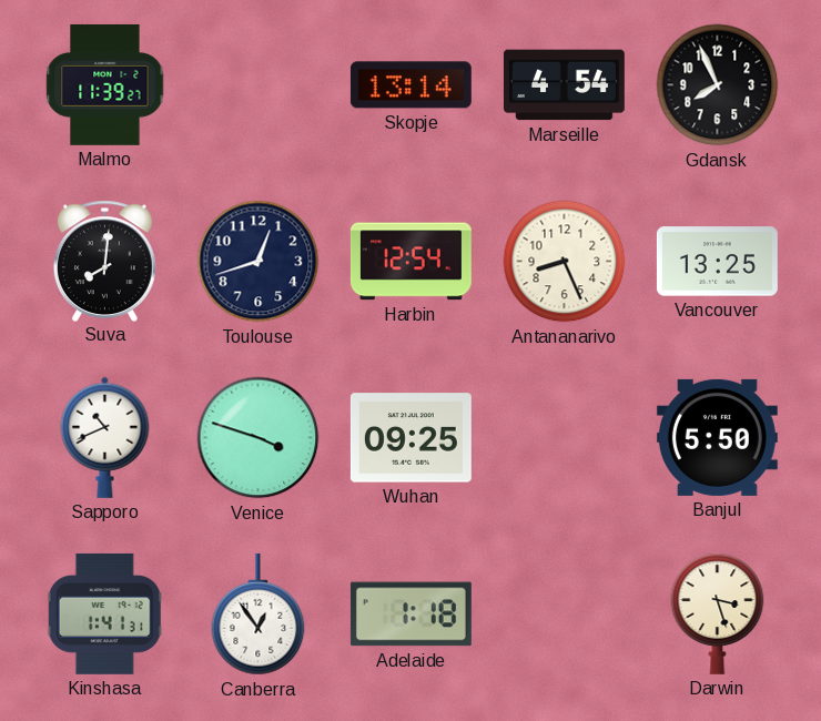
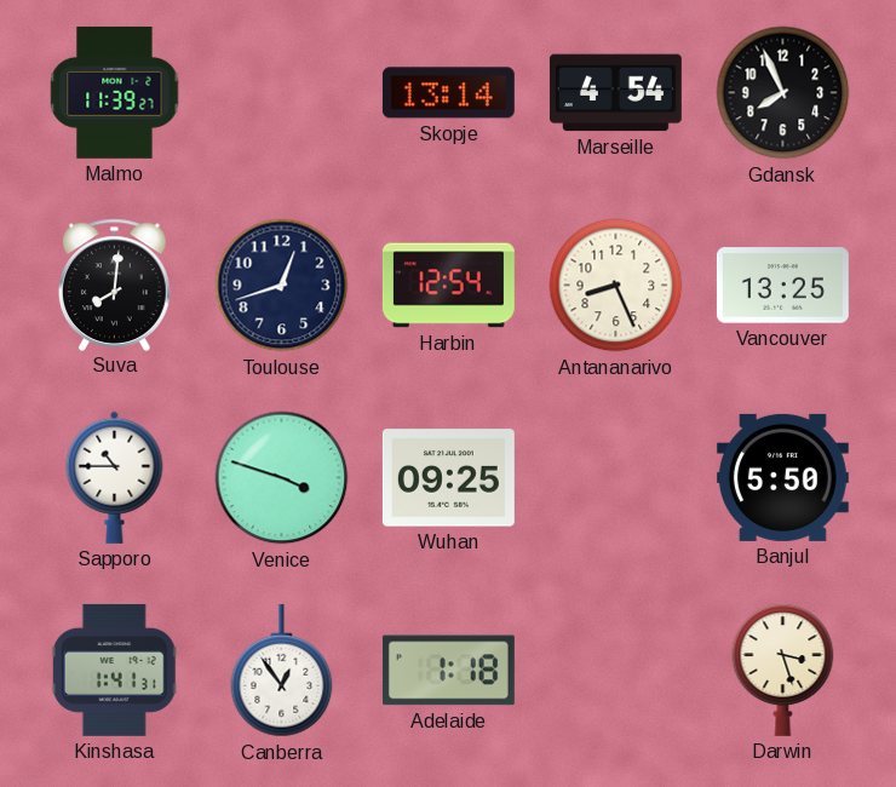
Sapporo: 10:41 -> 10:45
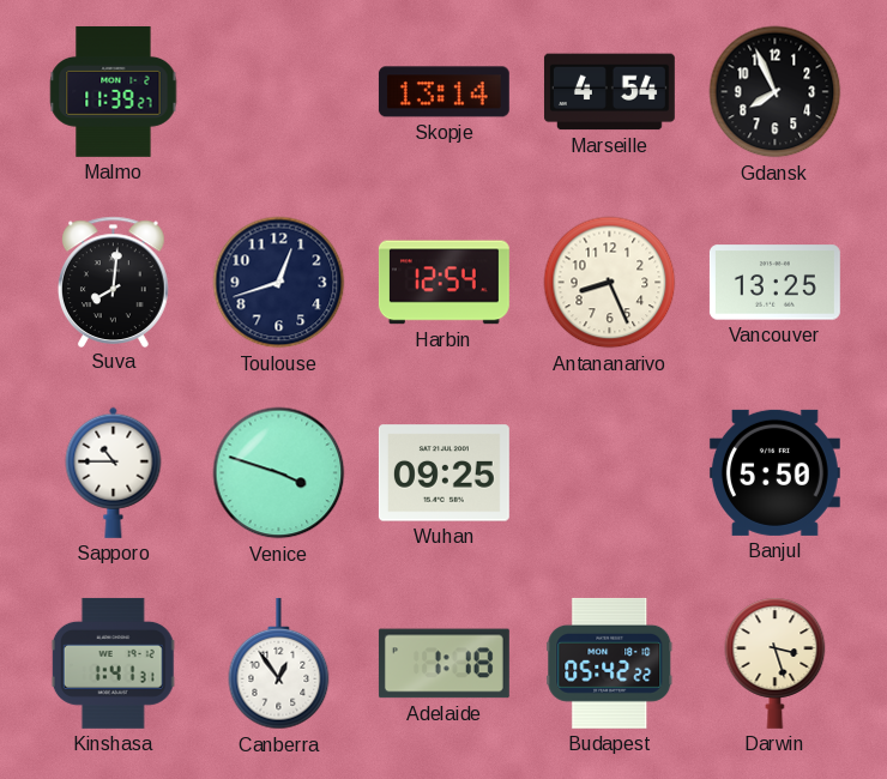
Budapest: none -> 05:42
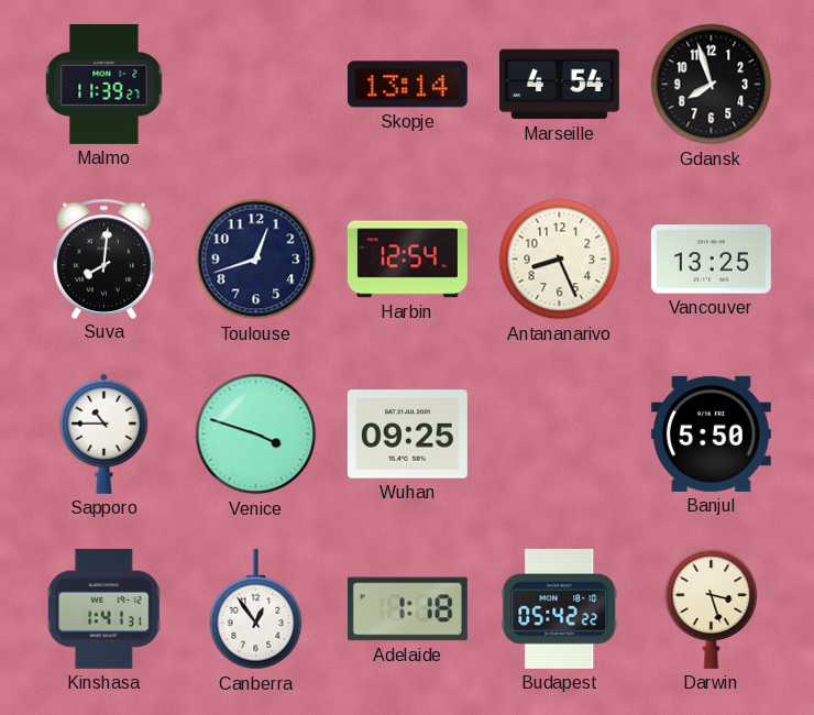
Gdansk: 7:56 -> 7:57
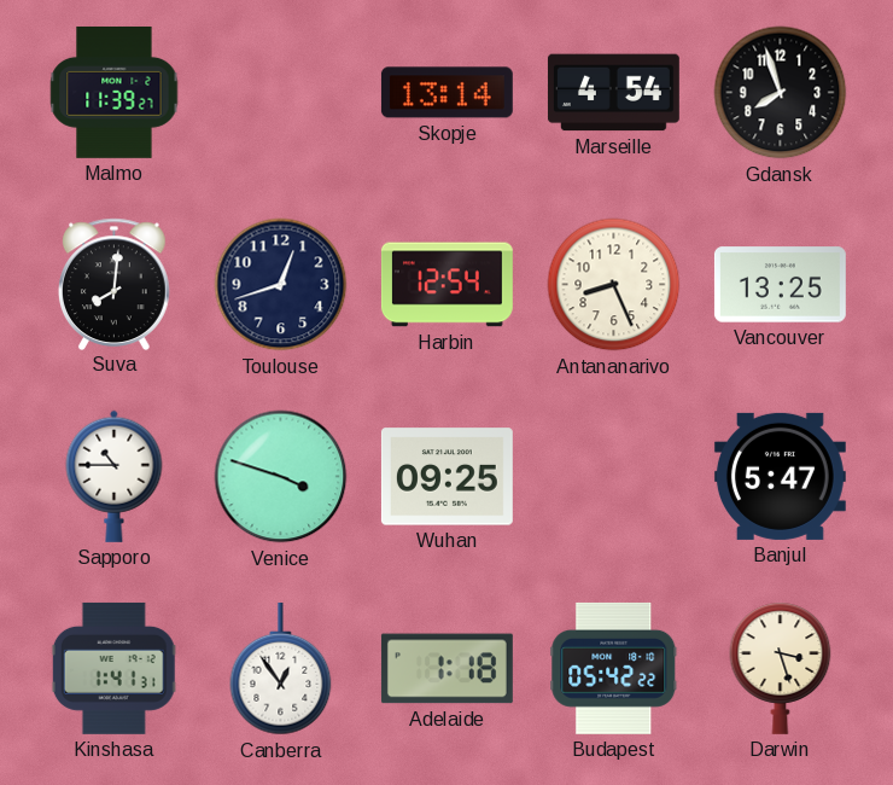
Banjul: 5:50 -> 5:47
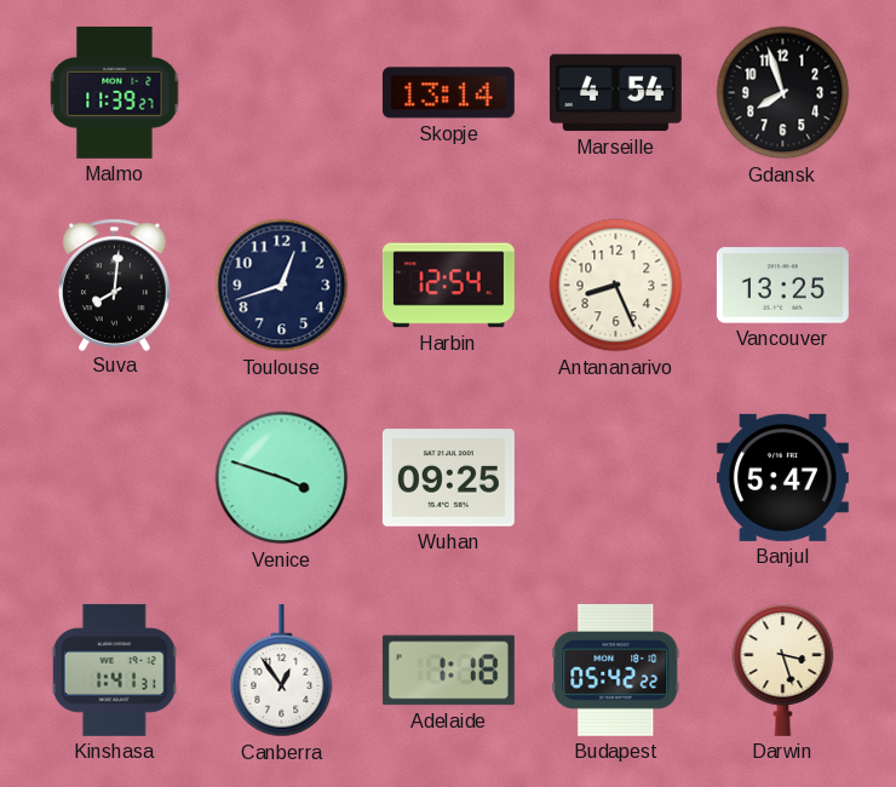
Sapporo: 10:45 -> none
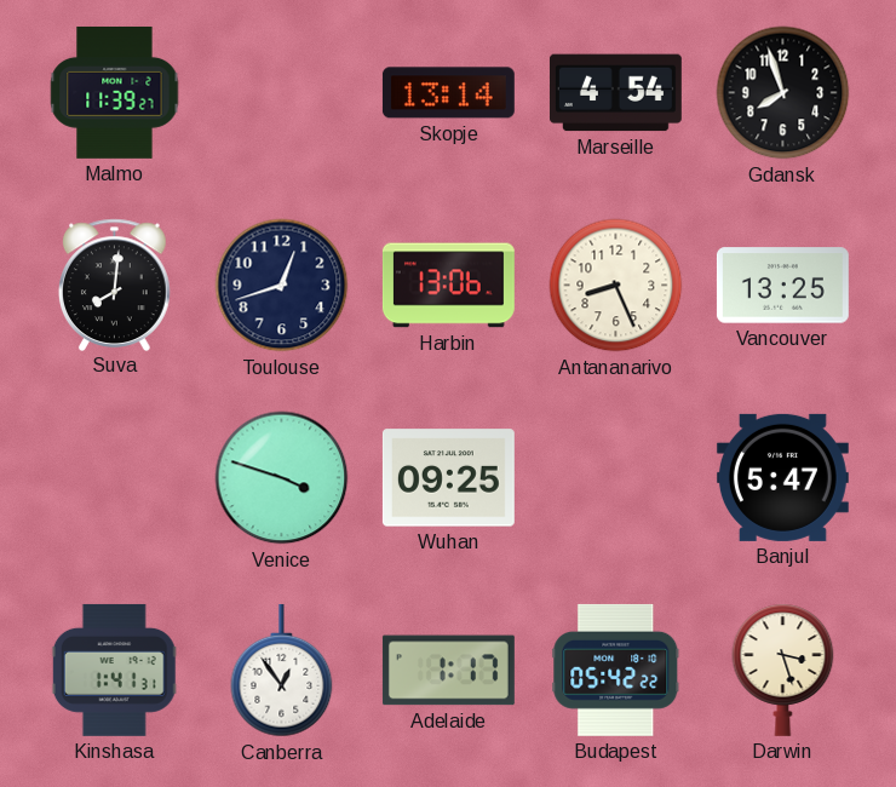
Harbin: 12:54 -> 13:06
Adelaide: 1:18 -> 1:17
